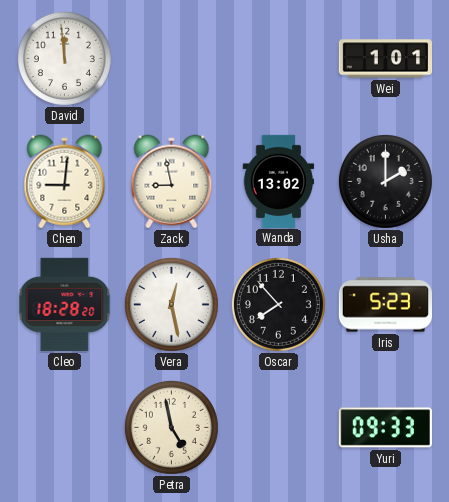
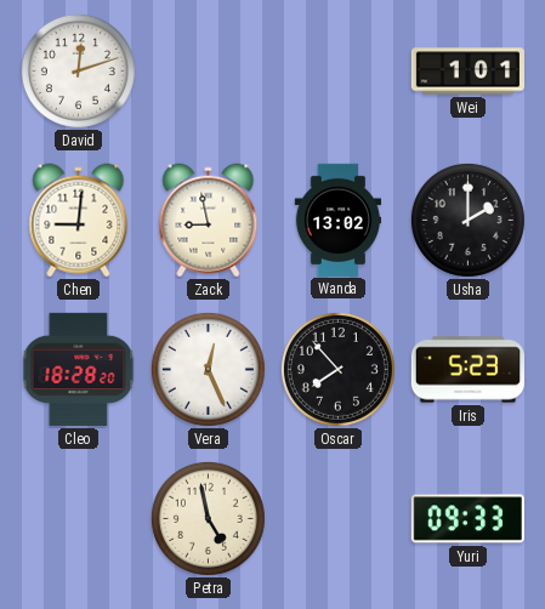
David: 11:59 -> 12:12
Vera: 12:28 -> 12:26
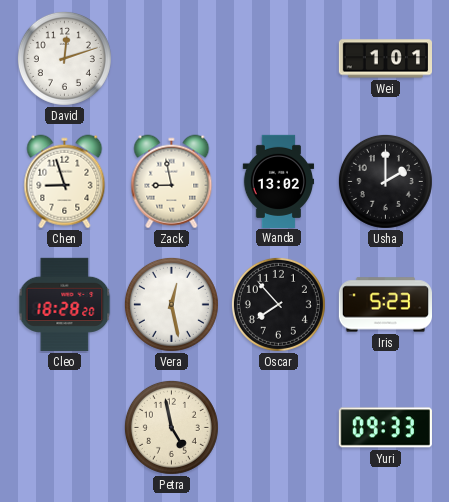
Chen: 9:01 -> 8:57
Vera: 12:26 -> 12:28
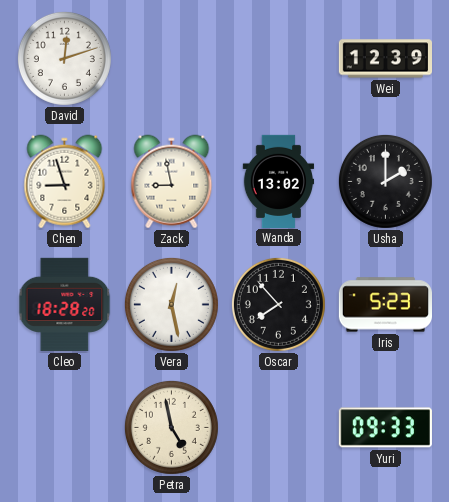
Wei: 1:01 -> 12:39
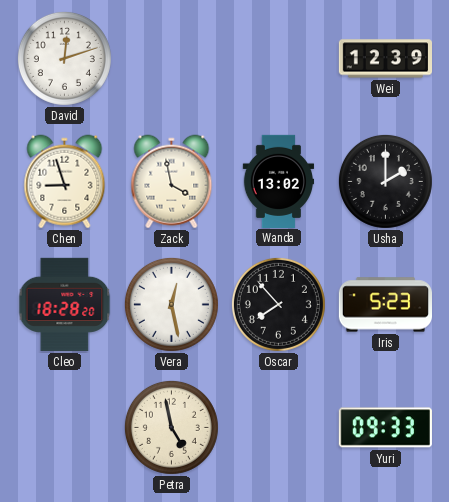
Zack: 8:58 -> 3:58
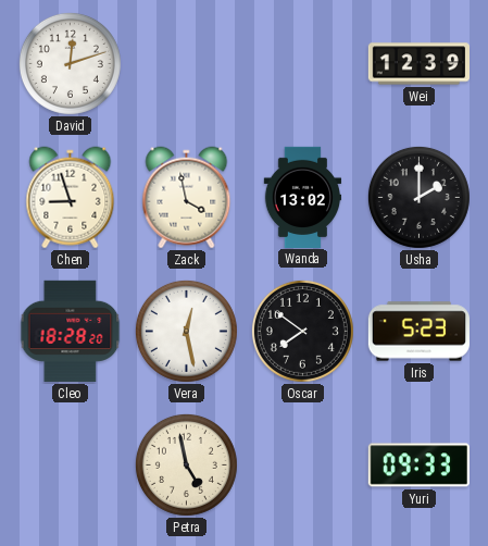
Oscar: 7:53 -> 7:51
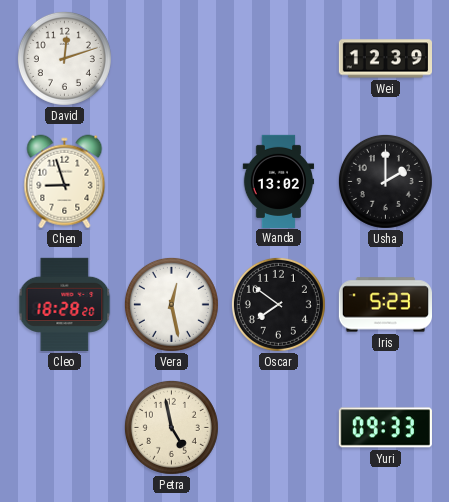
Zack: 3:58 -> none
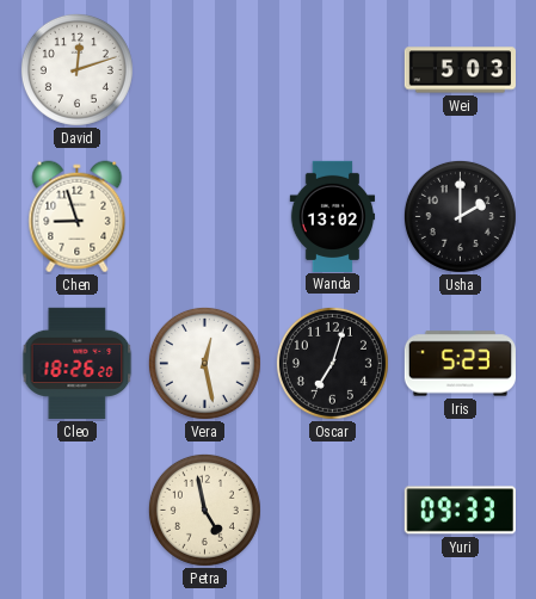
Wei: 12:39 -> 5:03
Cleo: 18:28 -> 18:26
Oscar: 7:51 -> 7:03
